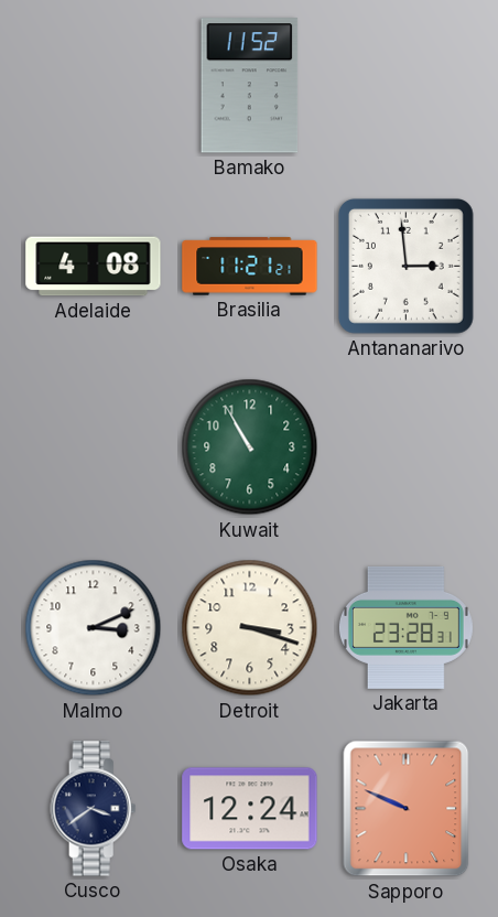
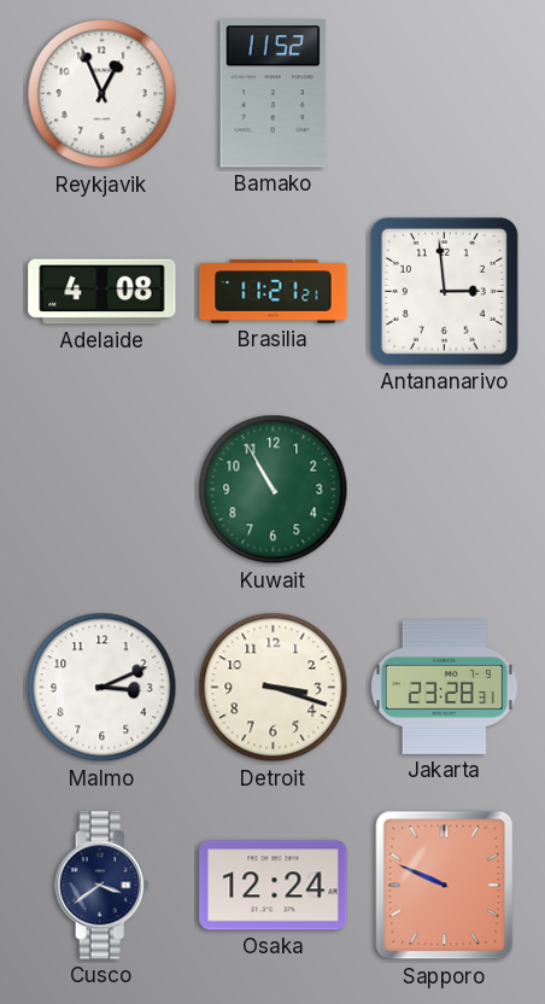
Reykjavik: none -> 12:56
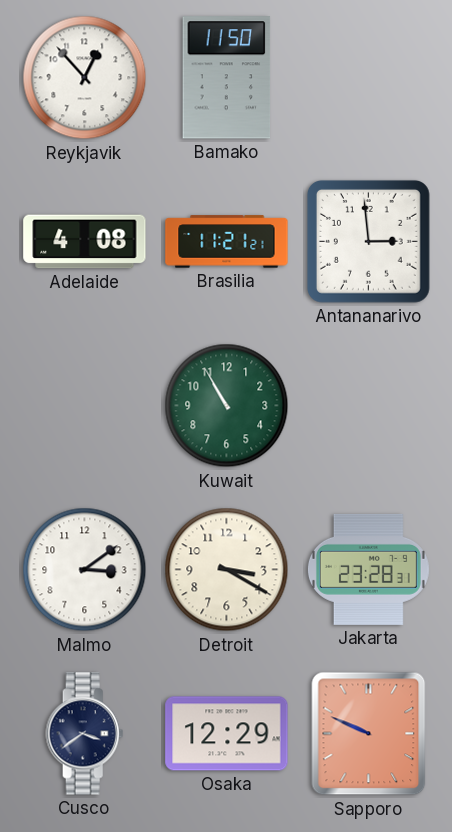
Reykjavik: 12:56 -> 12:53
Bamako: 11:52 -> 11:50
Malmo: 3:11 -> 3:09
Detroit: 3:18 -> 3:20
Osaka: 12:24 -> 12:29
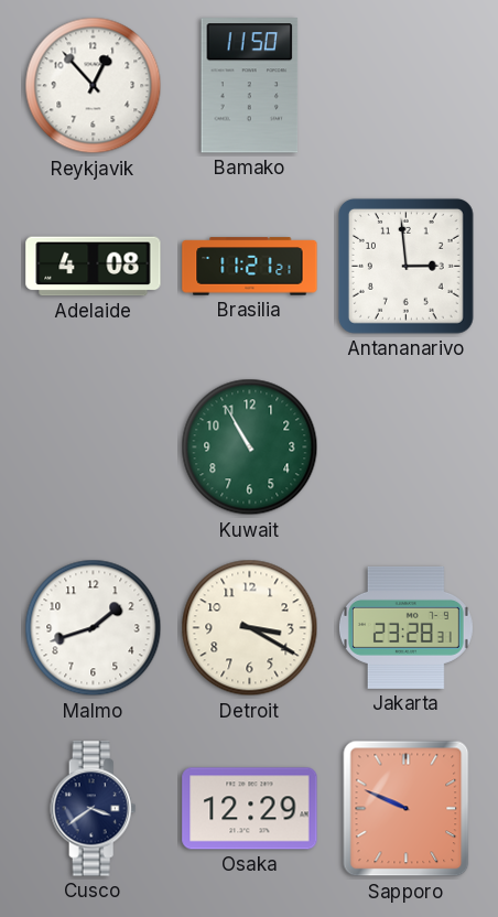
Malmo: 3:09 -> 1:42
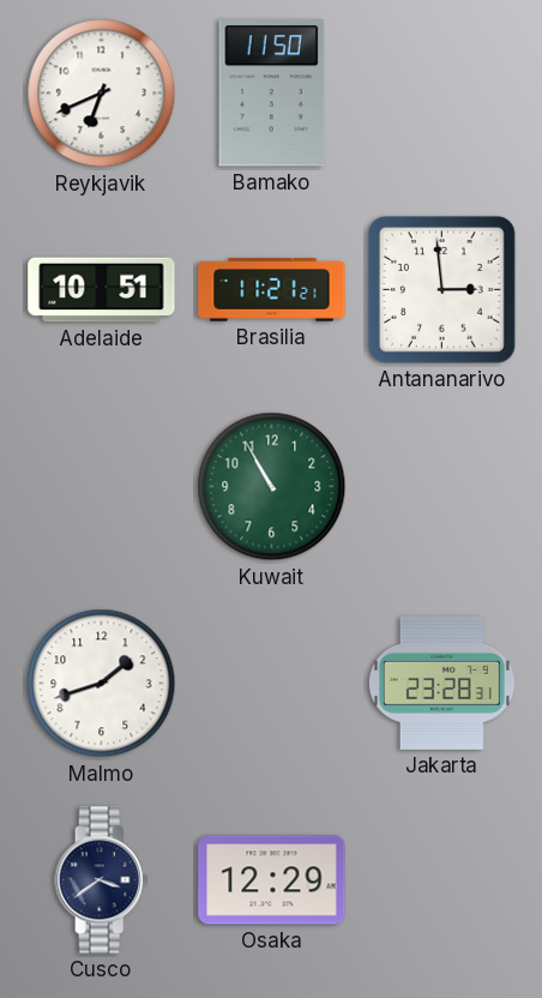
Reykjavik: 12:53 -> 6:41
Adelaide: 4:08 -> 10:51
Detroit: 3:20 -> none
Sapporo: 9:49 -> none
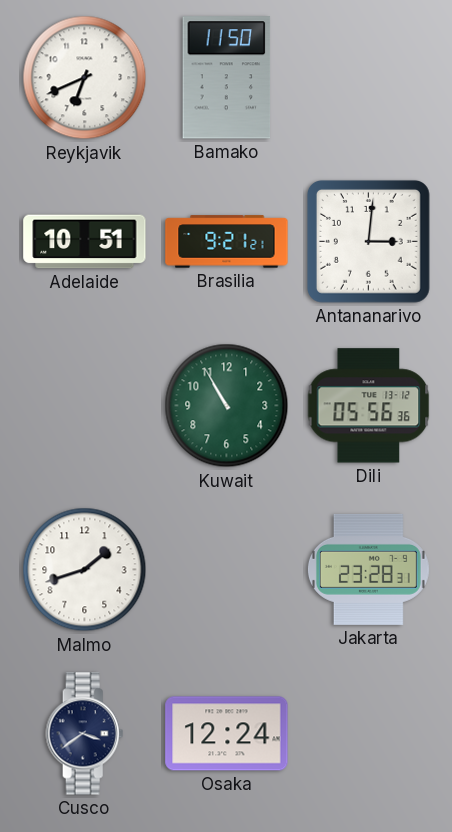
Brasilia: 11:21 -> 9:21
Antananarivo: 2:59 -> 3:01
Dili: none -> 05:56
Osaka: 12:29 -> 12:24
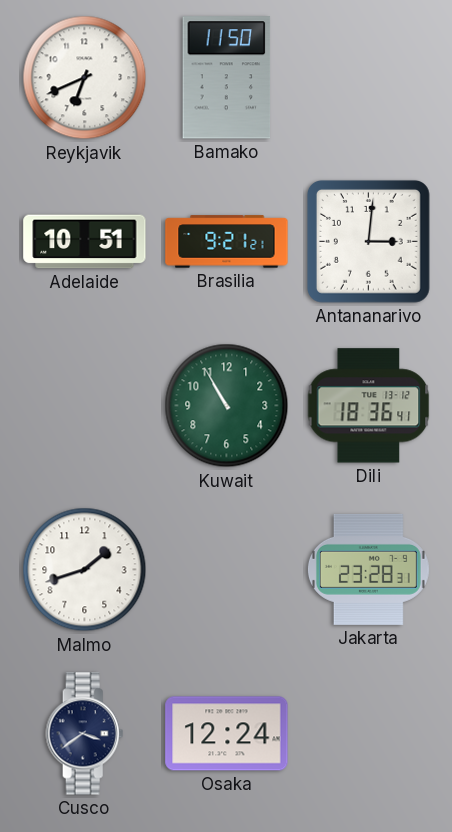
Dili: 05:56 -> 18:36
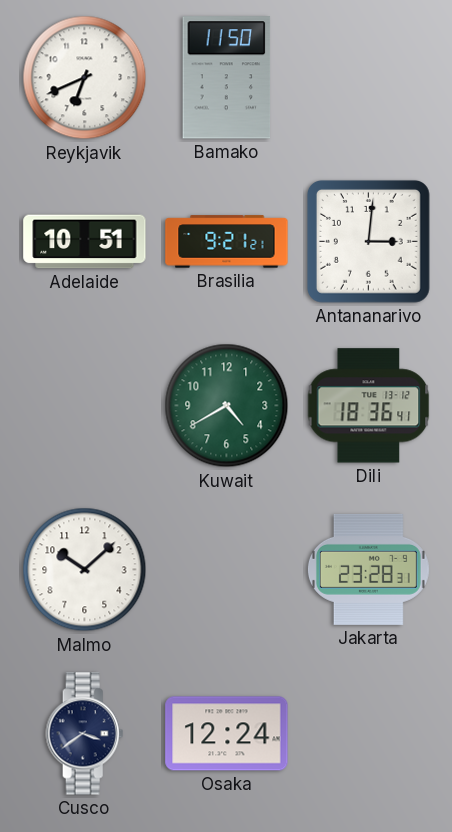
Kuwait: 10:55 -> 4:40
Malmo: 1:42 -> 10:08
